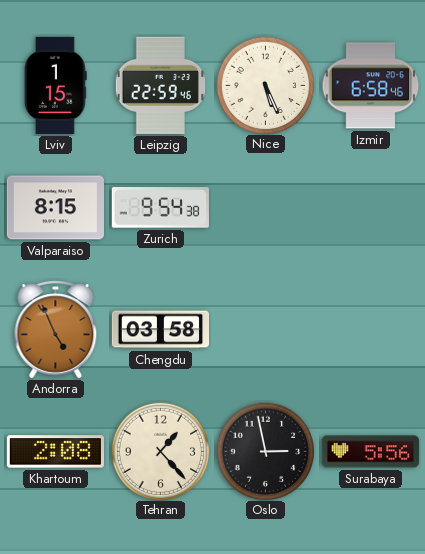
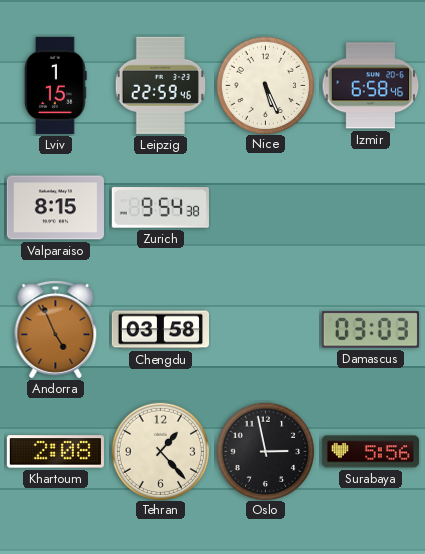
Damascus: none -> 03:03
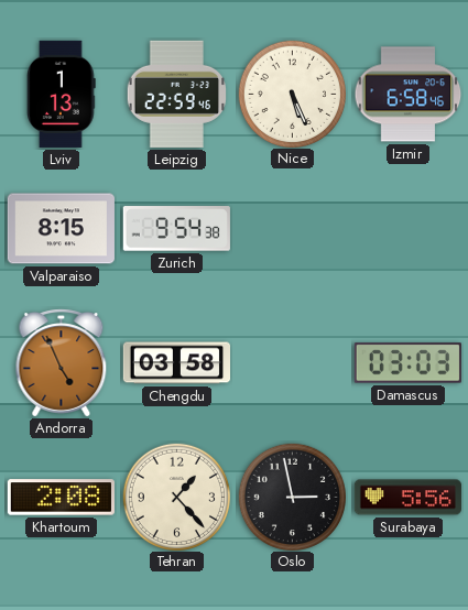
Lviv: 1:15 -> 1:13
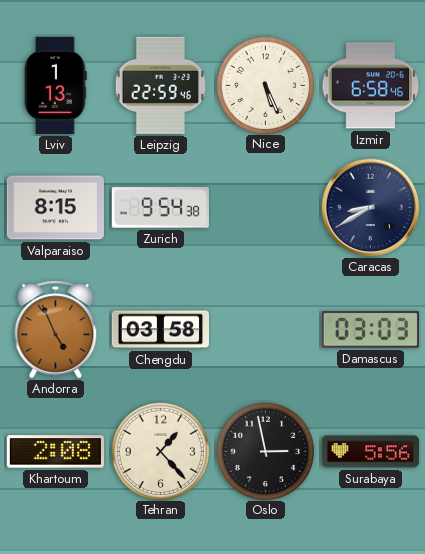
Caracas: none -> 8:40
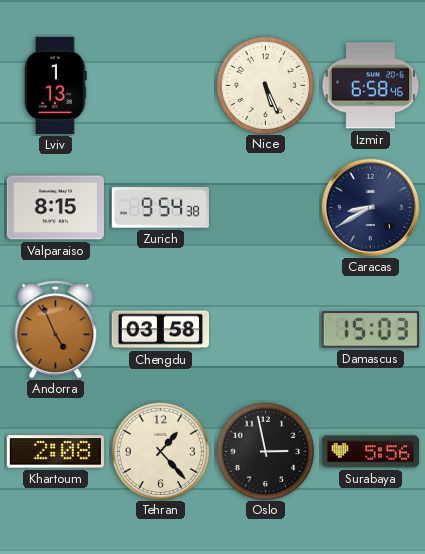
Leipzig: 22:59 -> none
Damascus: 03:03 -> 15:03
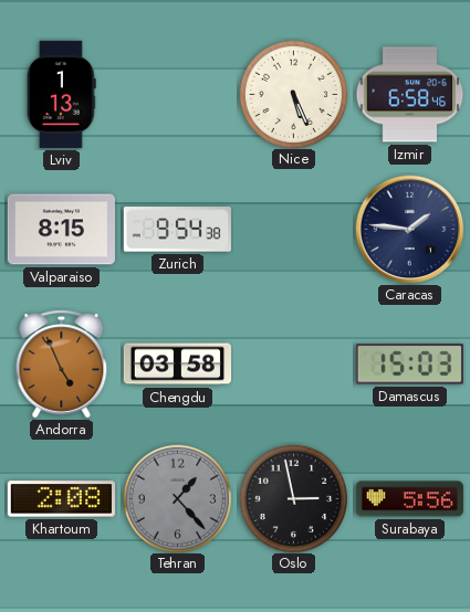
Caracas: 8:40 -> 1:46
Tehran dial: cream -> grey
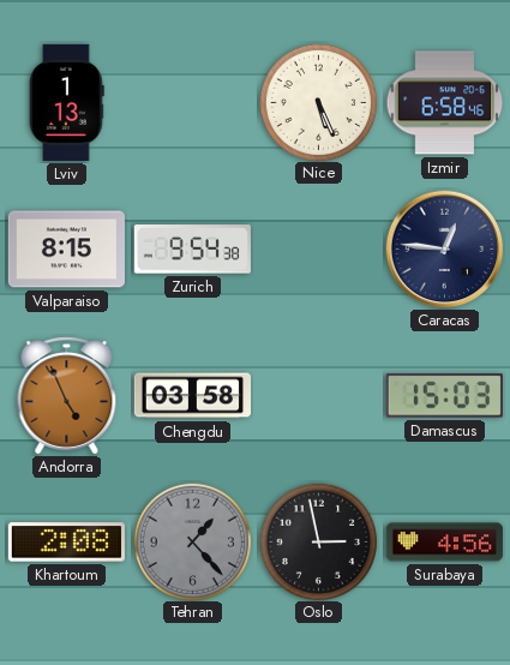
Caracas: 1:46 -> 12:46
Surabaya: 5:56 -> 4:56
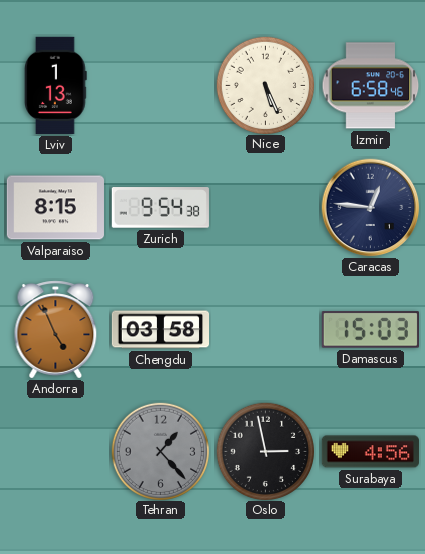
Khartoum: 2:08 -> none
